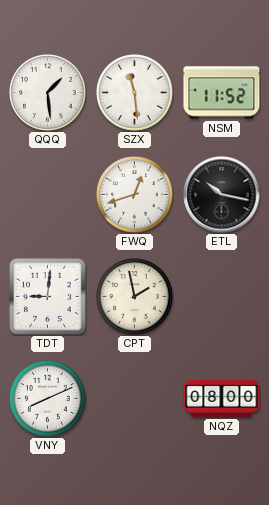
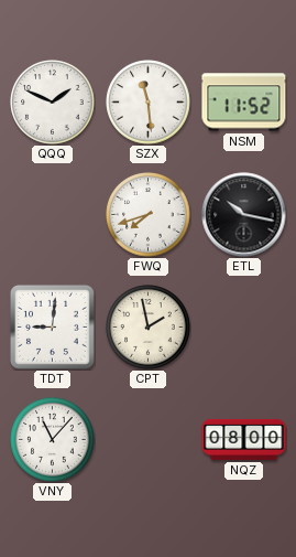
QQQ: 1:29 -> 1:49
FWQ: 12:42 -> 7:42
VNY: 8:11 -> 11:07
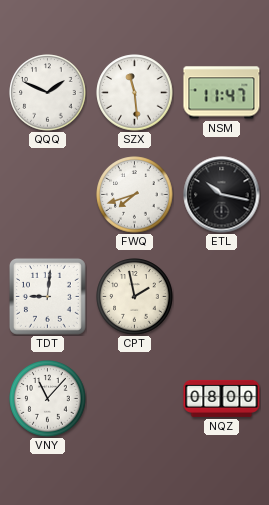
NSM: 11:52 -> 11:47
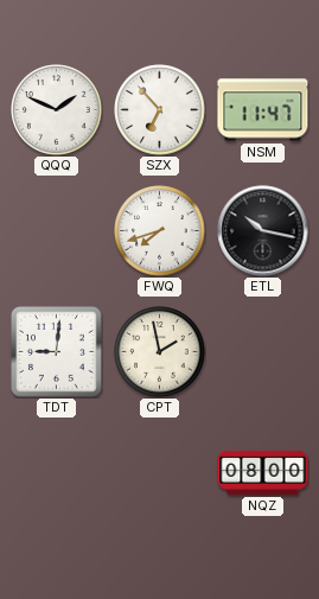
SZX: 11:29 -> 6:53
VNY: 11:07 -> none
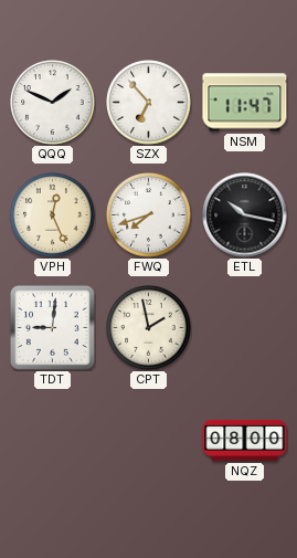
VPH: none -> 12:26
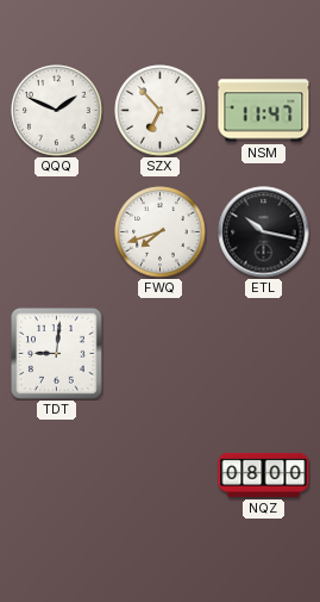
VPH: 12:26 -> none
CPT: 1:58 -> none
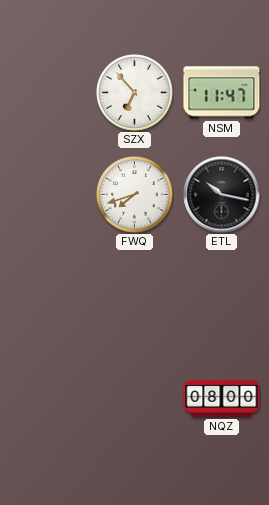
QQQ: 1:49 -> none
TDT: 9:01 -> none
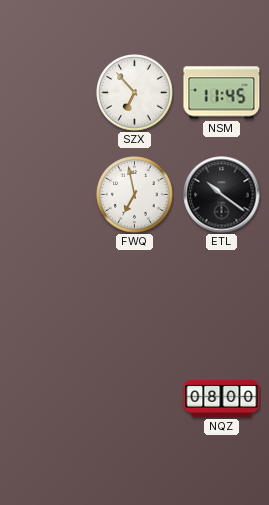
NSM: 11:47 -> 11:45
FWQ: 7:42 -> 6:58
ETL: 10:17 -> 10:21
